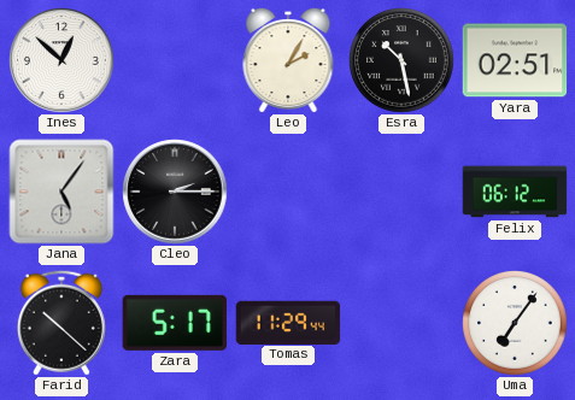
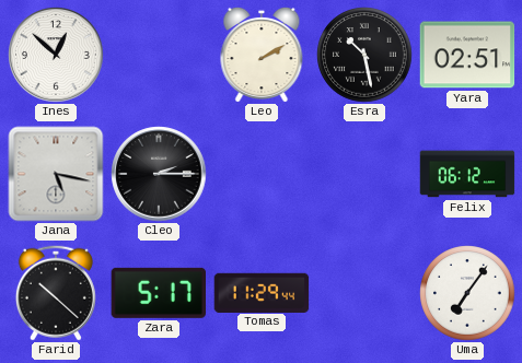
Leo: 2:05 -> 2:10
Jana: 5:06 -> 5:17
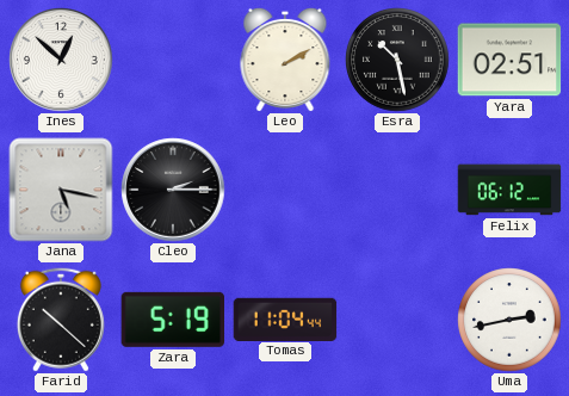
Zara: 5:17 -> 5:19
Tomas: 11:29 -> 11:04
Uma: 7:06 -> 2:43
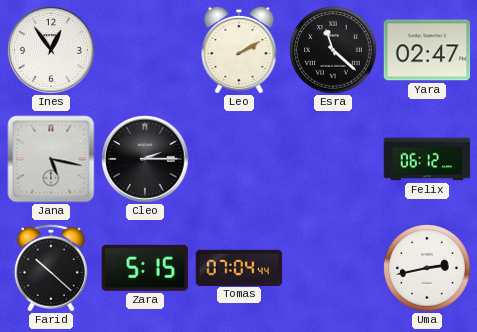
Ines: 12:52 -> 12:54
Esra: 10:28 -> 11:22
Yara: 02:51 -> 02:47
Zara: 5:19 -> 5:15
Tomas: 11:04 -> 07:04
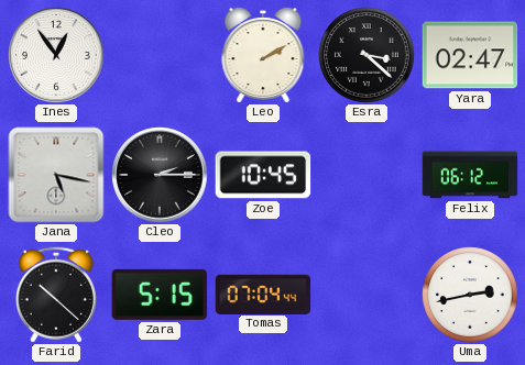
Esra: 11:22 -> 3:22
Zoe: none -> 10:45
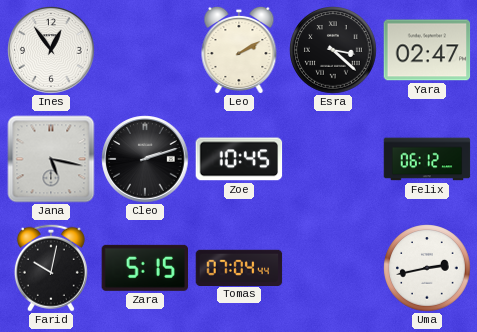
Cleo: 2:15 -> 2:12
Farid: 10:22 -> 10:02
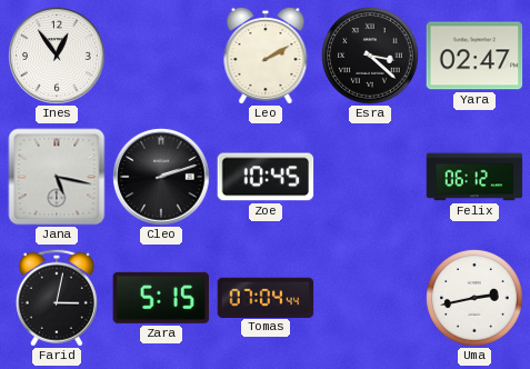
Farid: 10:02 -> 3:02
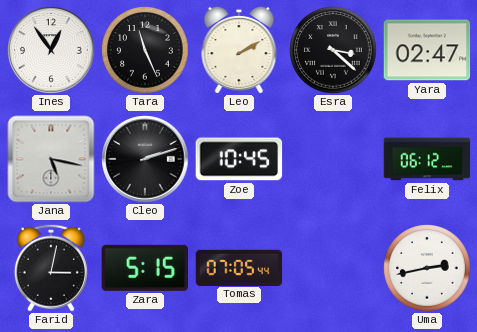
Tara: none -> 11:26
Tomas: 07:04 -> 07:05
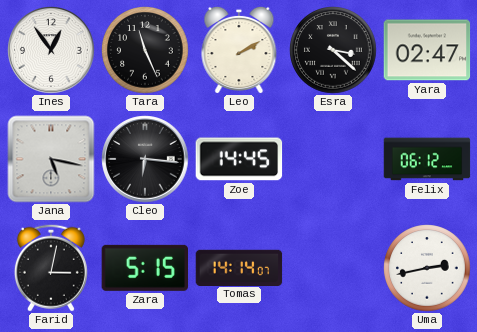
Cleo: 2:12 -> 6:16
Zoe: 10:45 -> 14:45
Tomas: 07:05 -> 14:14
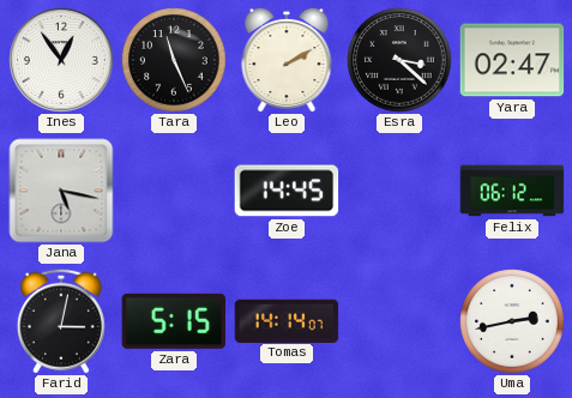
Cleo: 6:16 -> none
